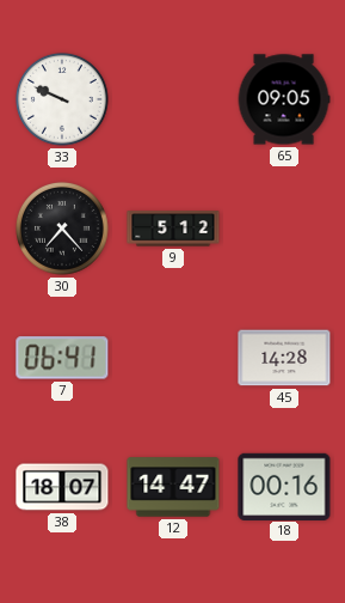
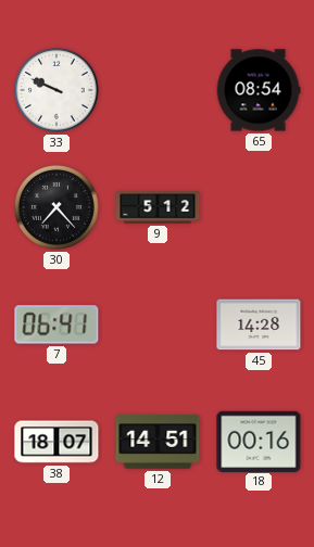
65: 09:05 -> 08:54
12: 14:47 -> 14:51
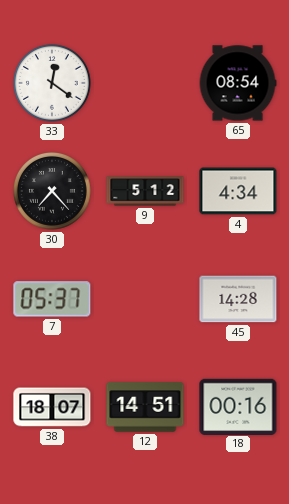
33: 9:49 -> 12:21
4: none -> 4:34
7: 06:41 -> 05:37
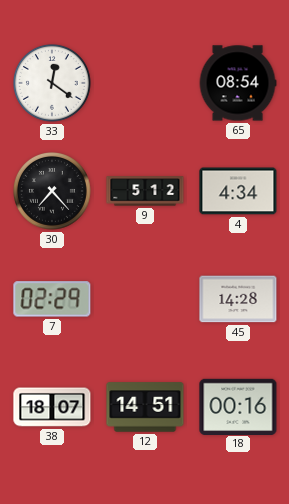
7: 05:37 -> 02:29
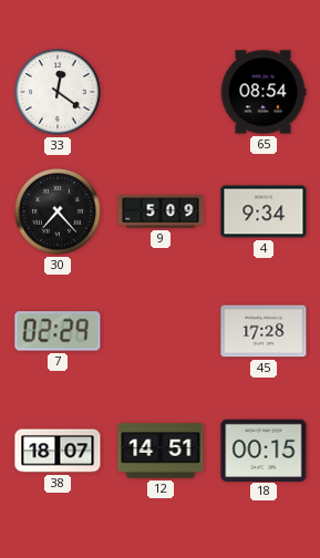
9: 5:12 -> 5:09
4: 4:34 -> 9:34
45: 14:28 -> 17:28
18: 00:16 -> 00:15
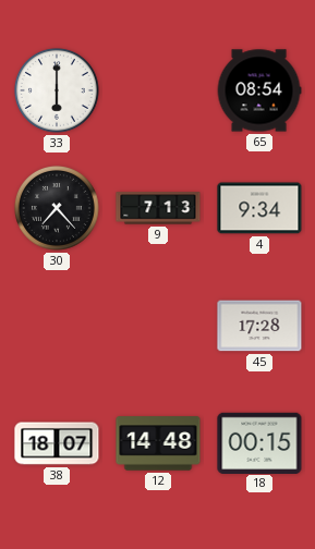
33: 12:21 -> 6:00
9: 5:09 -> 7:13
7: 02:29 -> none
12: 14:51 -> 14:48
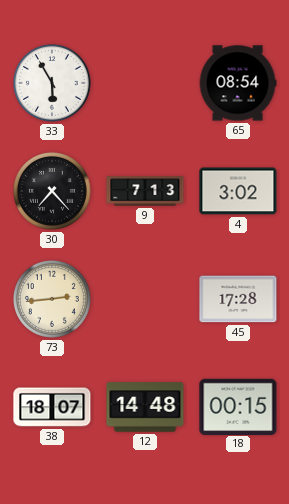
33: 6:00 -> 5:55
4: 9:34 -> 3:02
73: none -> 2:44
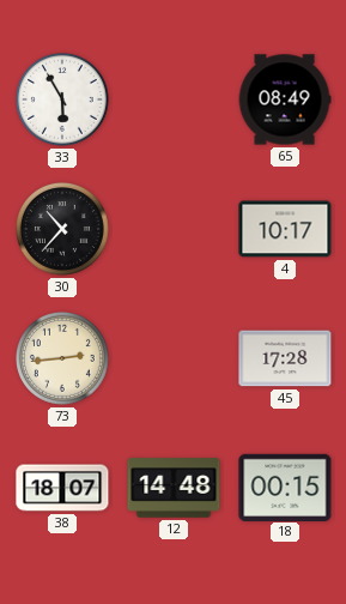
65: 08:54 -> 08:49
30: 7:23 -> 10:37
9: 7:13 -> none
4: 3:02 -> 10:17
